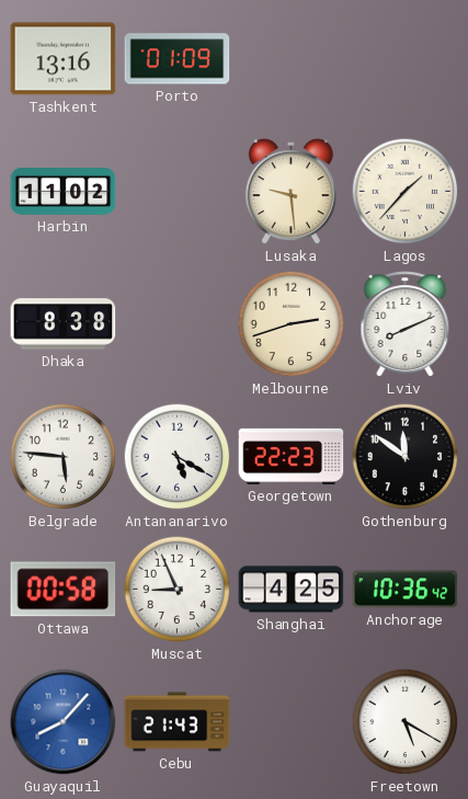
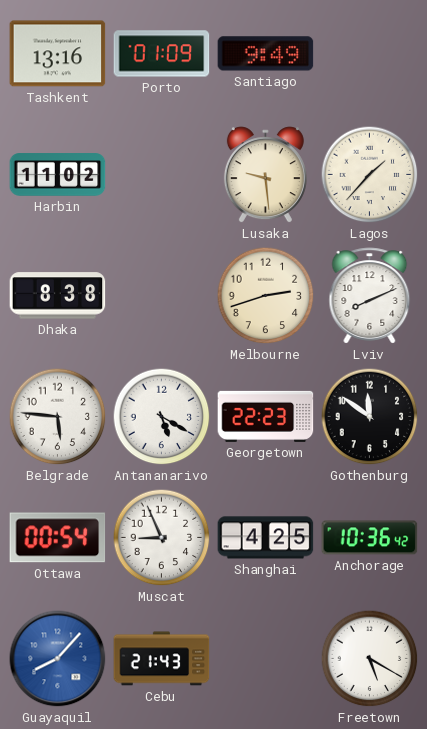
Santiago: none -> 9:49
Ottawa: 00:58 -> 00:54
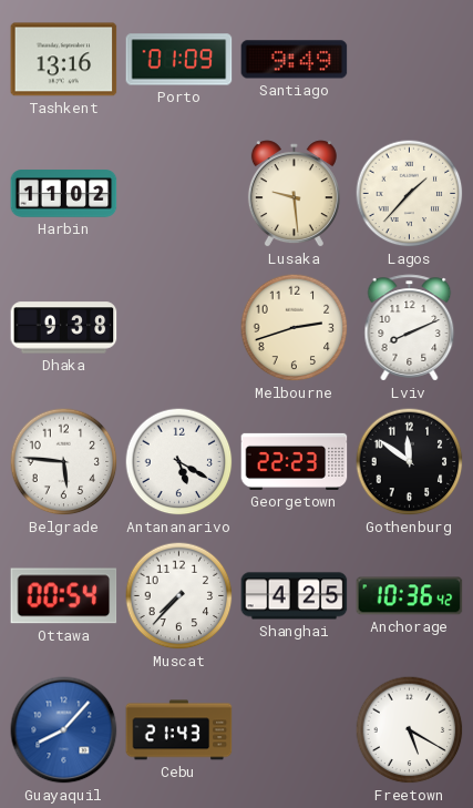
Dhaka: 8:38 -> 9:38
Muscat: 8:56 -> 7:37
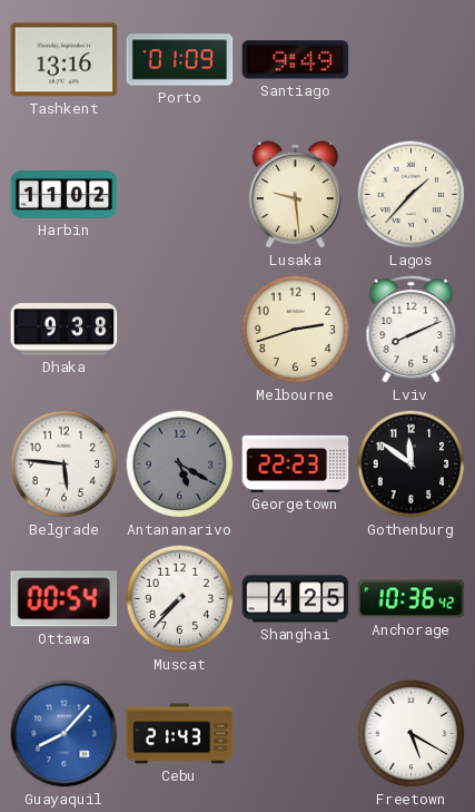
Antananarivo dial: white -> grey
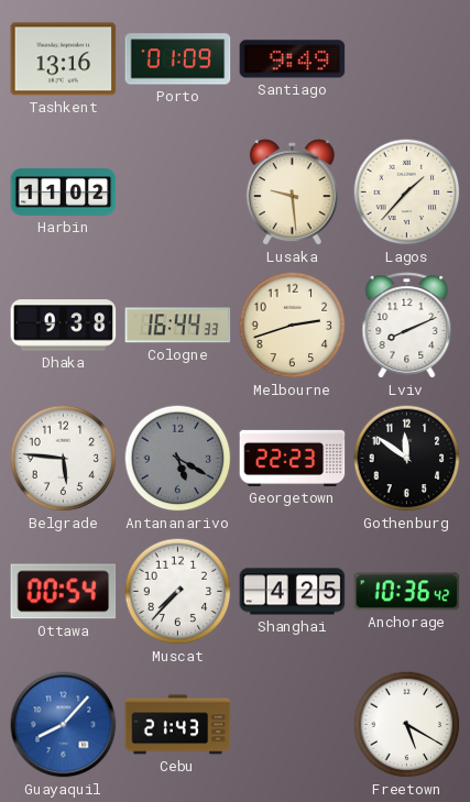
Cologne: none -> 16:44
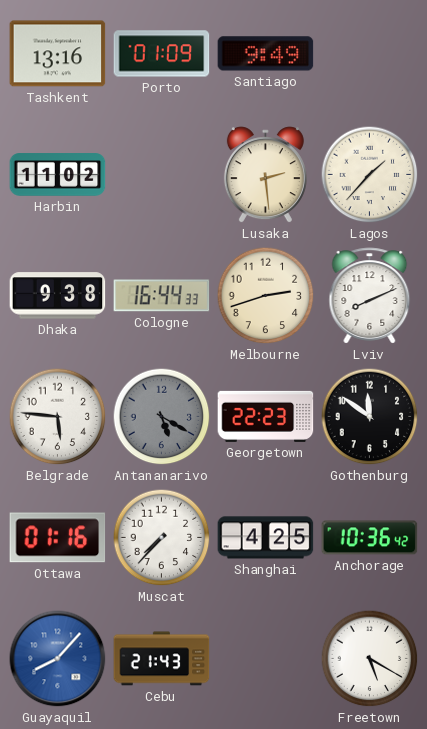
Lusaka: 9:29 -> 2:29
Ottawa: 00:54 -> 01:16
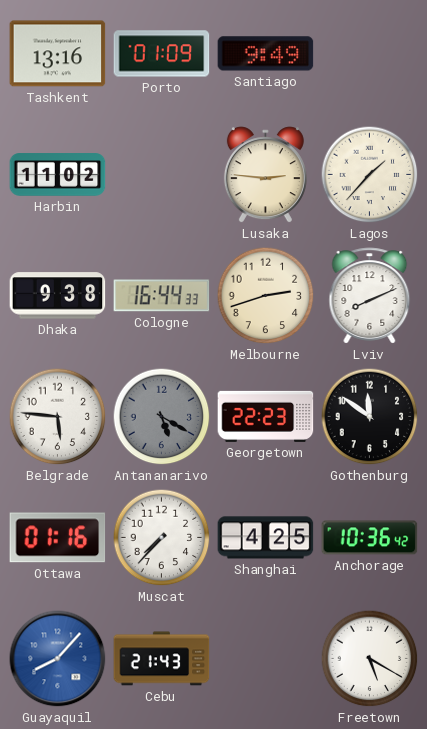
Lusaka: 2:29 -> 2:46
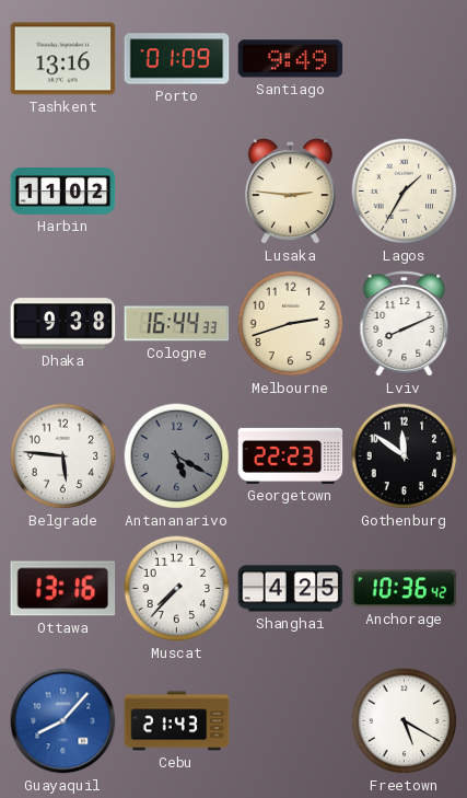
Lagos: 1:37 -> 1:35
Ottawa: 01:16 -> 13:16
